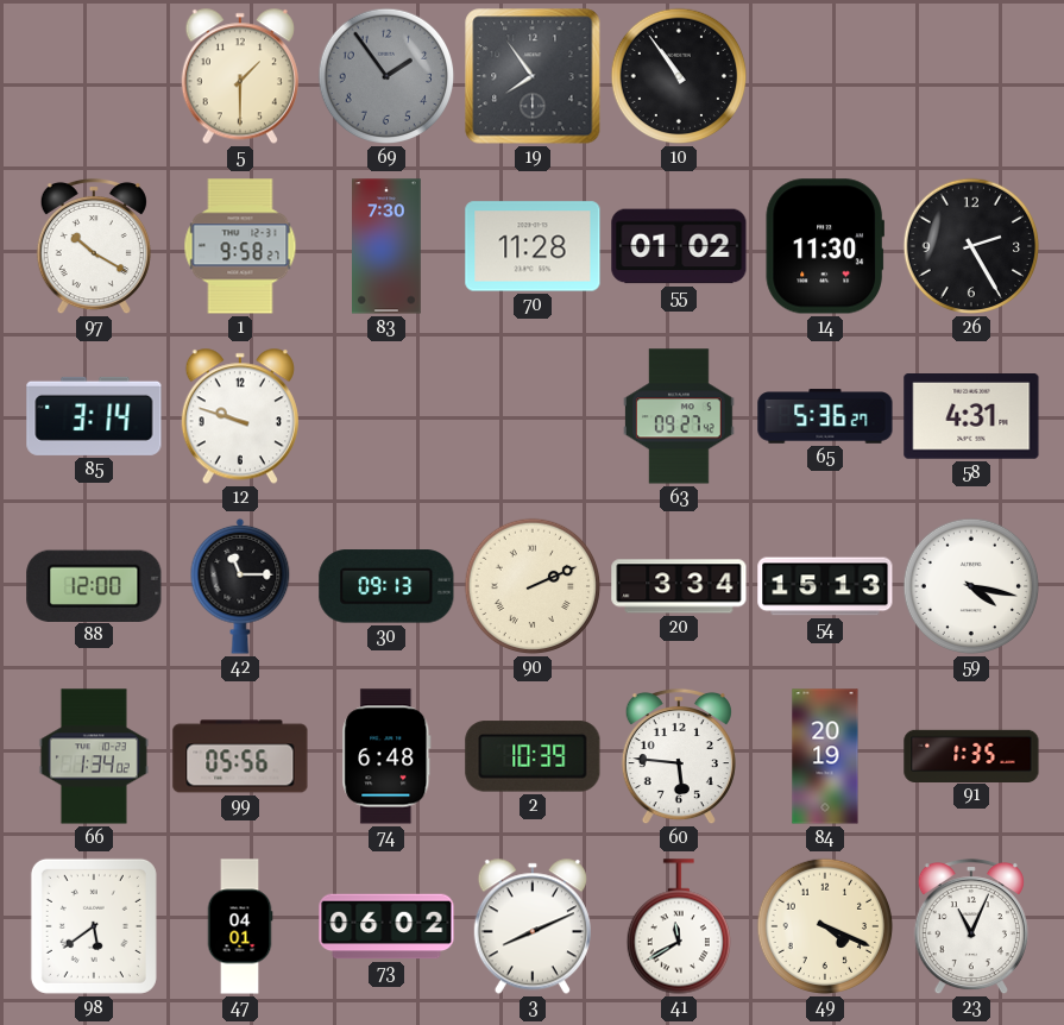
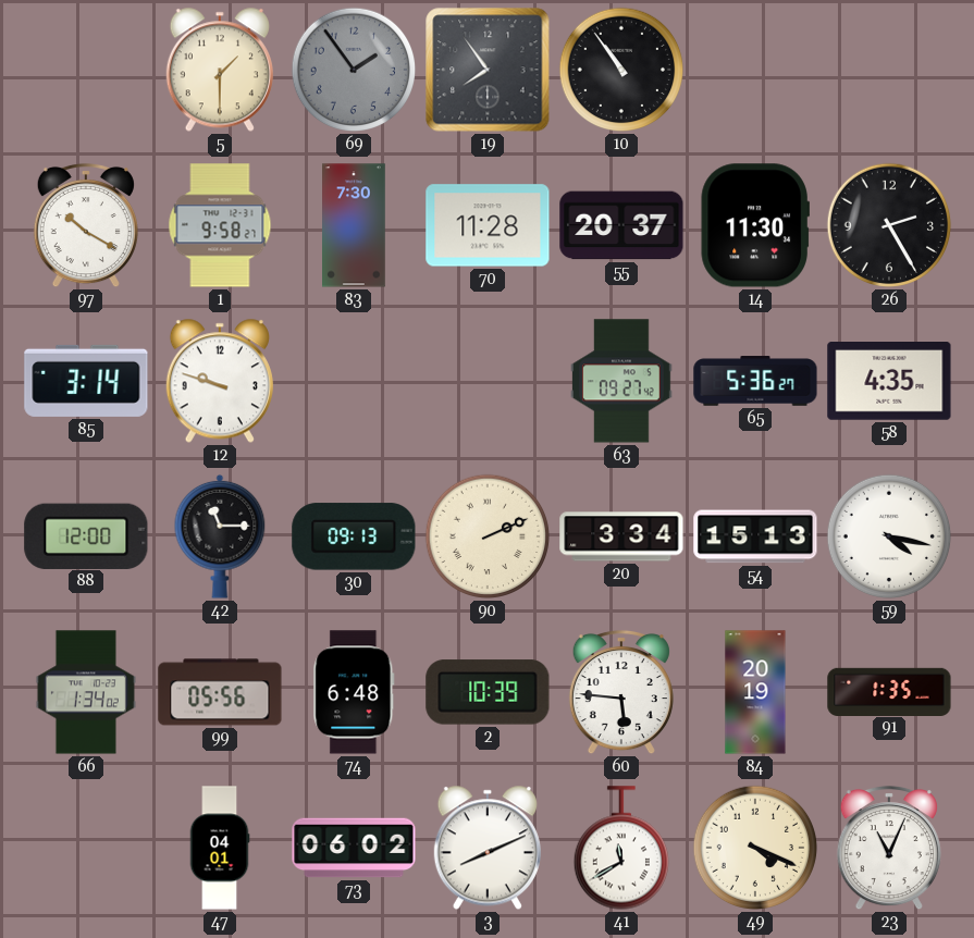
55: 01:02 -> 20:37
58: 4:31 -> 4:35
98: 5:39 -> none
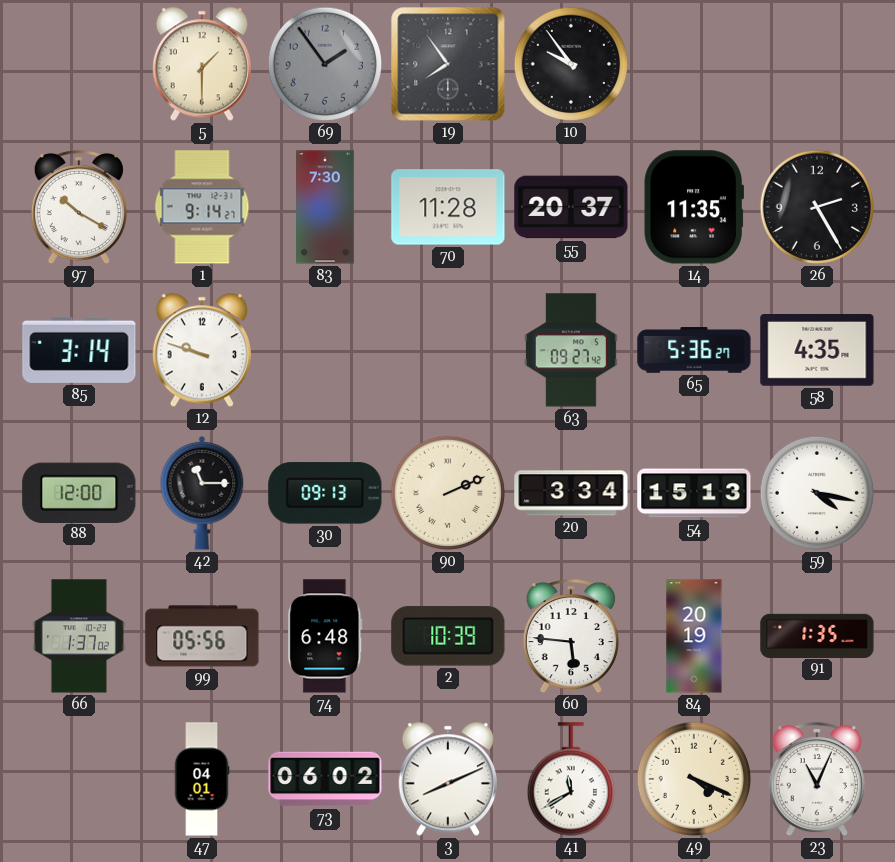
10: 10:54 -> 9:54
1: 9:58 -> 9:14
14: 11:30 -> 11:35
66: 1:34 -> 1:37
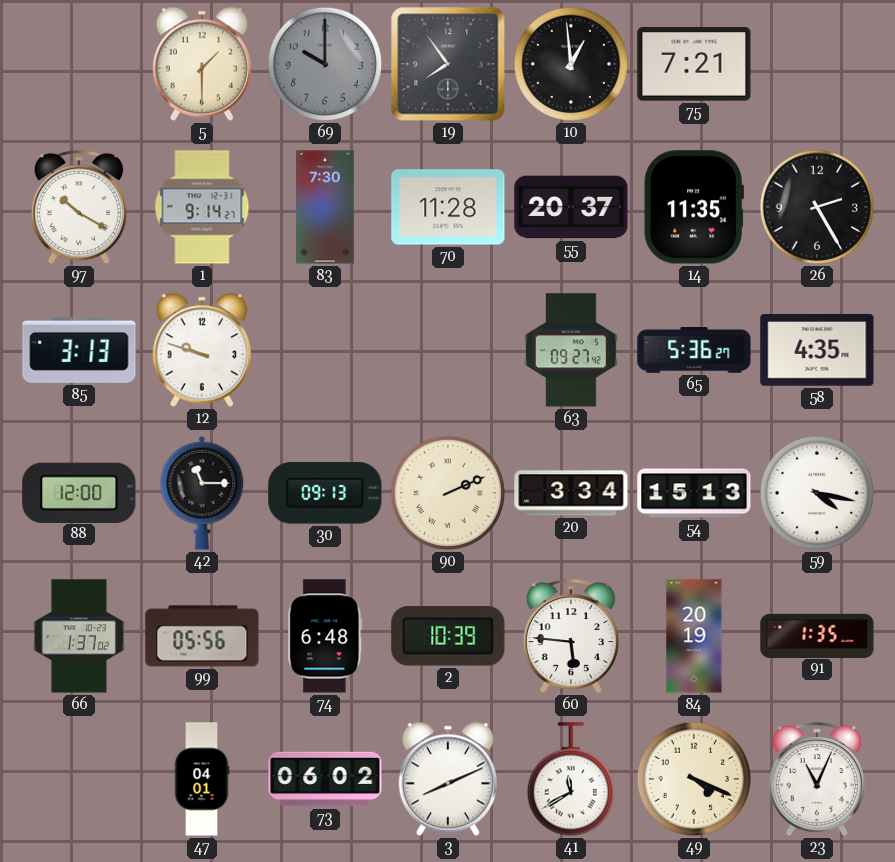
69: 1:54 -> 10:00
10: 9:54 -> 12:59
75: none -> 7:21
85: 3:14 -> 3:13
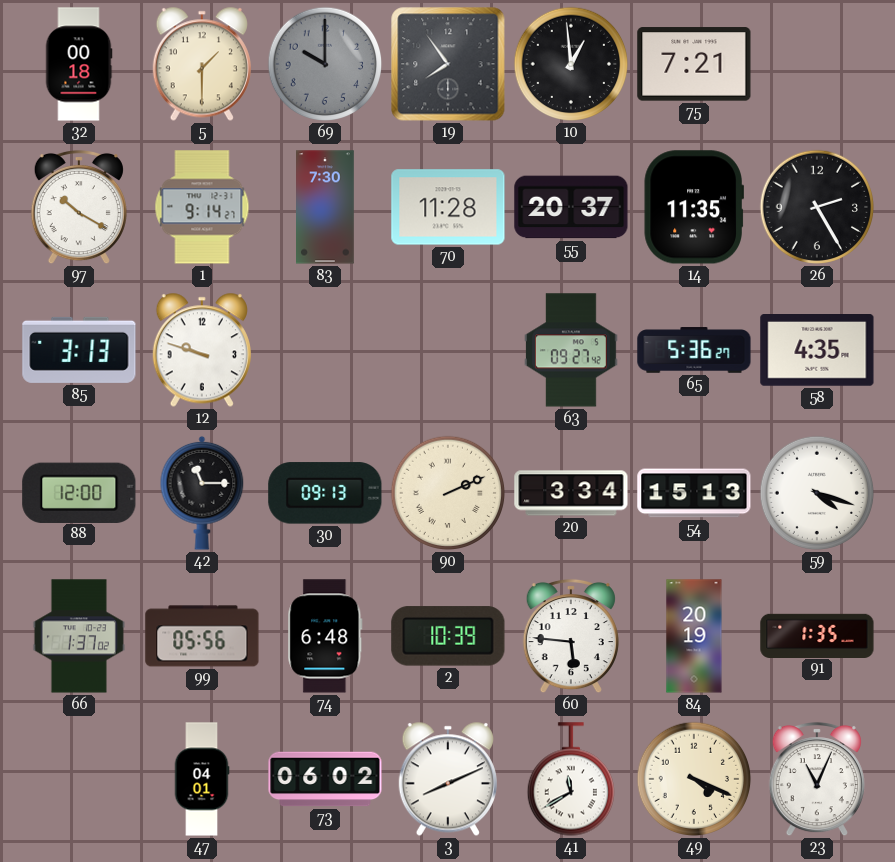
32: none -> 00:18
59: 4:17 -> 4:18
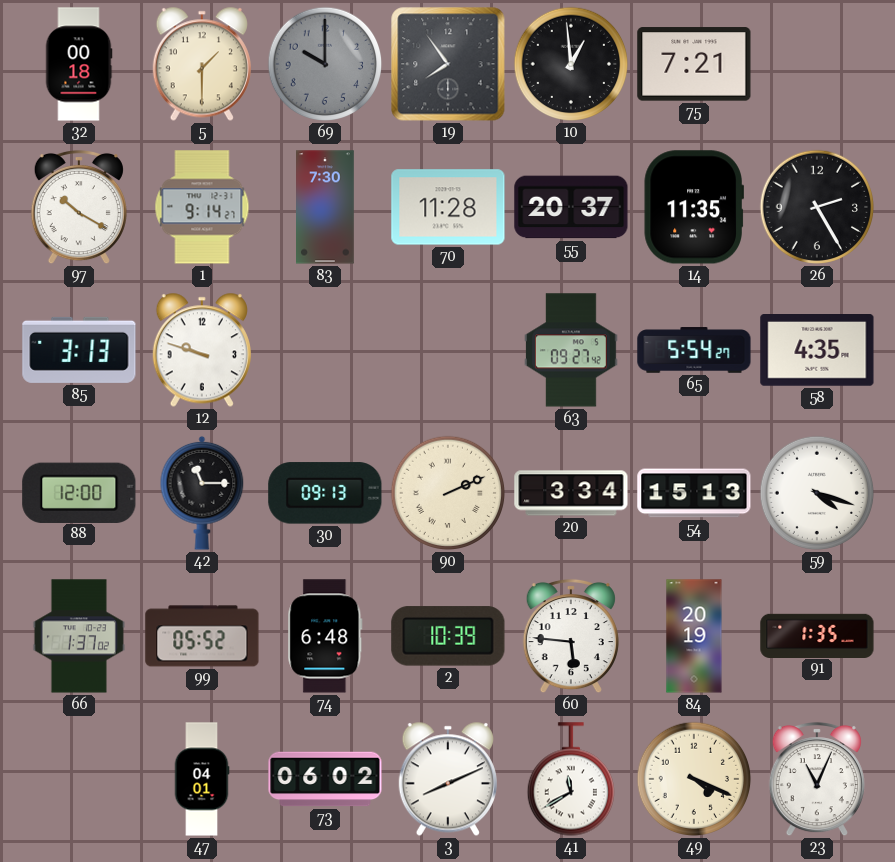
65: 5:36 -> 5:54
99: 05:56 -> 05:52
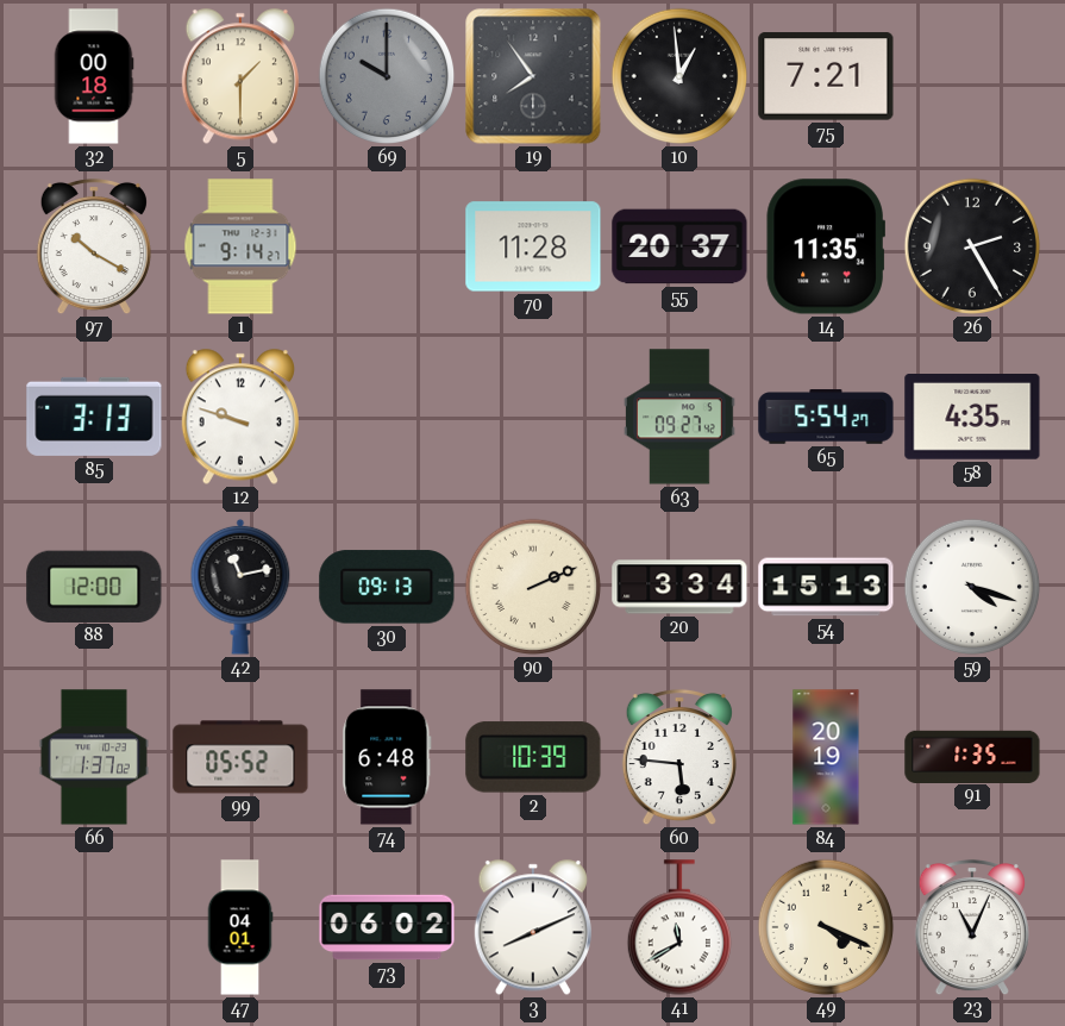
83: 7:30 -> none
42: 11:15 -> 11:13
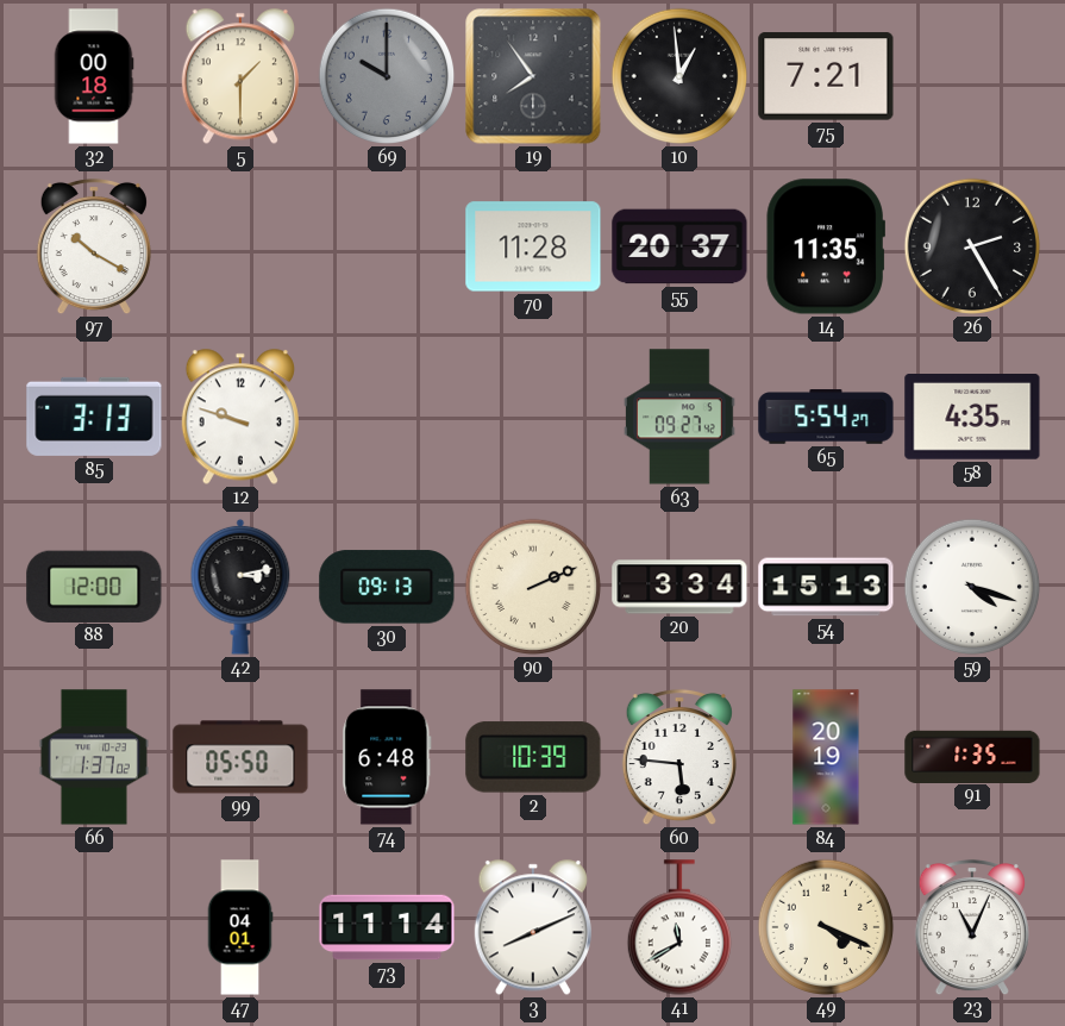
1: 9:14 -> none
42: 11:13 -> 3:13
99: 05:52 -> 05:50
73: 06:02 -> 11:14
